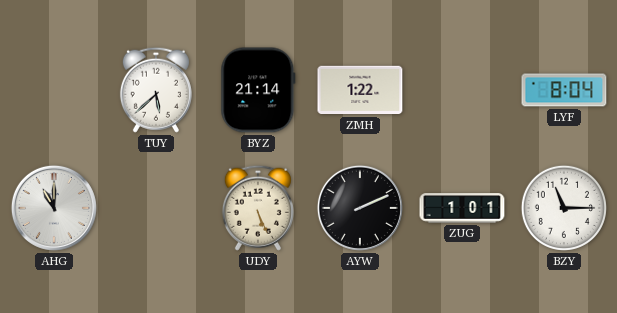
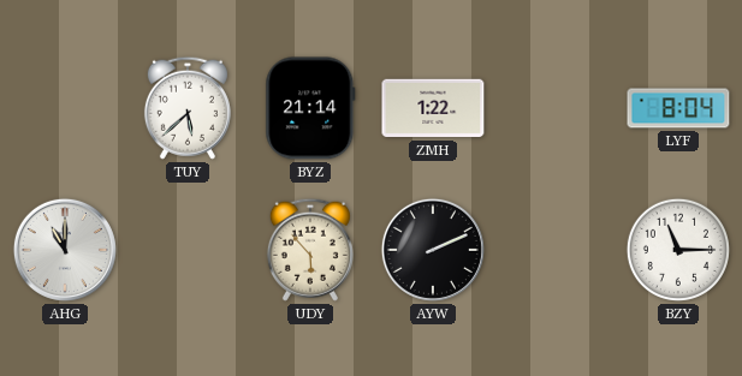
UDY: 5:26 -> 5:53
ZUG: 1:01 -> none
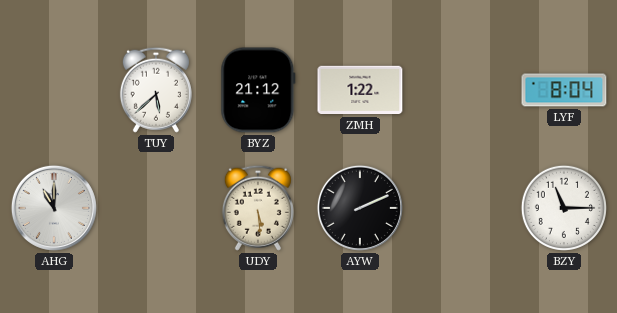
BYZ: 21:14 -> 21:12
UDY: 5:53 -> 5:29
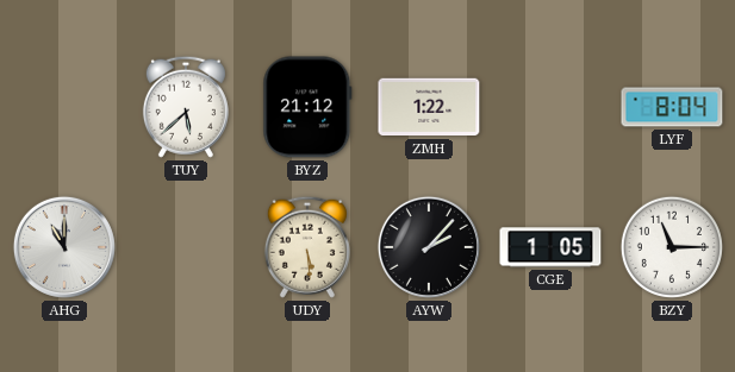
AYW: 2:11 -> 2:07
CGE: none -> 1:05
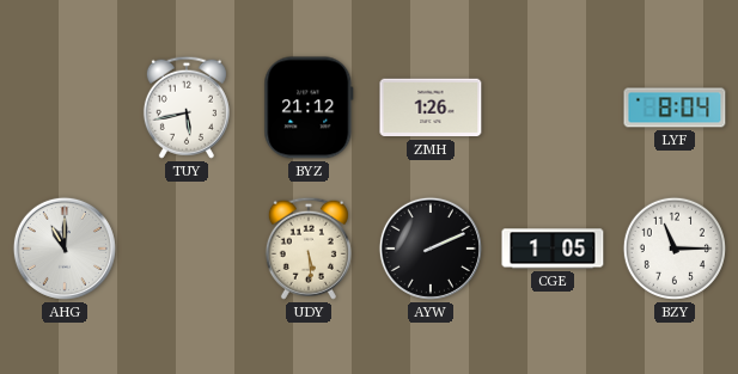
TUY: 5:38 -> 5:43
ZMH: 1:22 -> 1:26
AYW: 2:07 -> 2:11
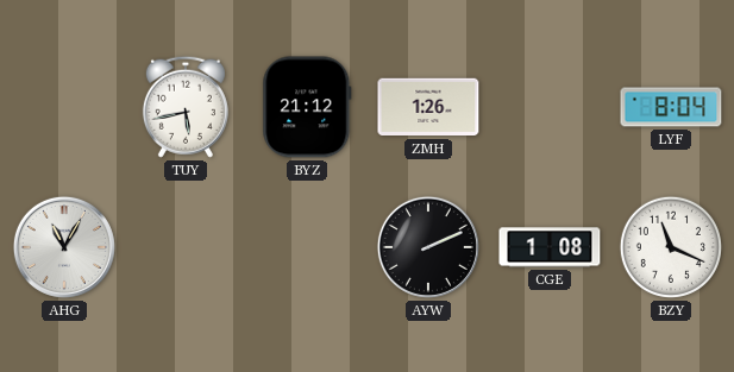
AHG: 11:00 -> 11:05
UDY: 5:29 -> none
CGE: 1:05 -> 1:08
BZY: 11:15 -> 11:19
